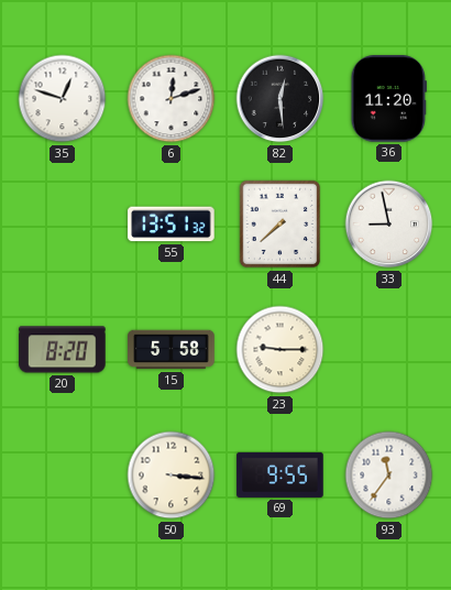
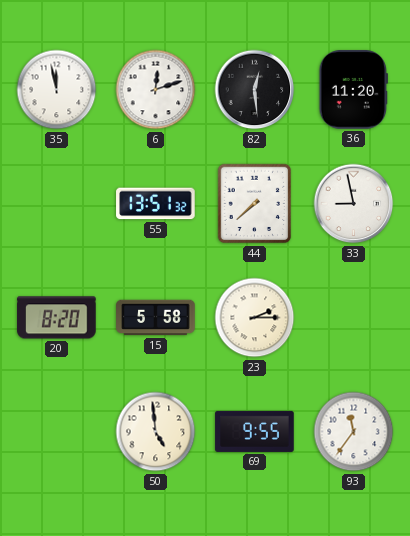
35: 12:48 -> 11:58
23: 9:15 -> 2:15
50: 3:16 -> 4:59
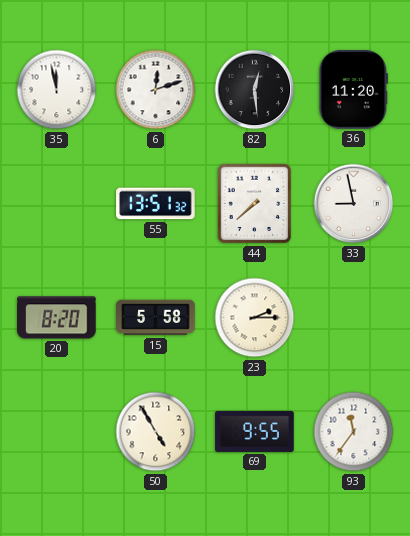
50: 4:59 -> 4:55
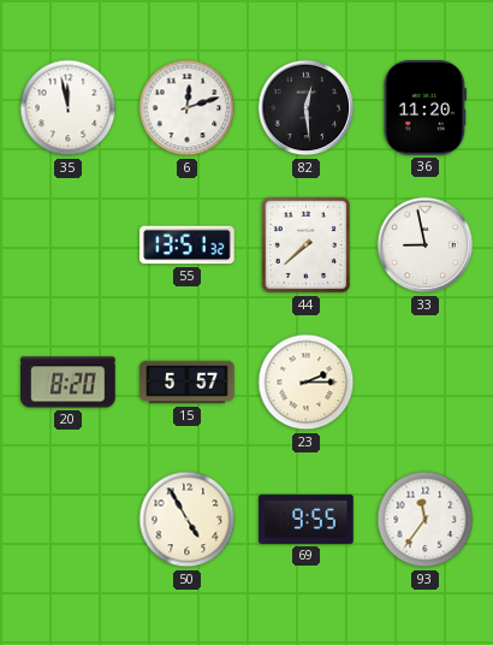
15: 5:58 -> 5:57
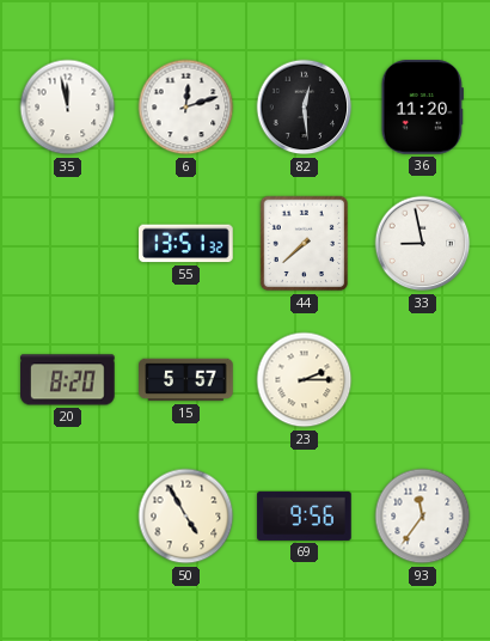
69: 9:55 -> 9:56
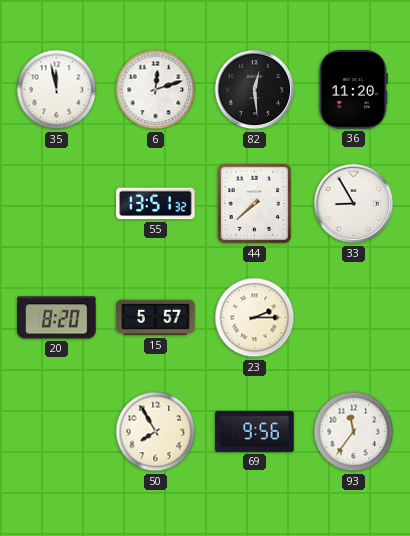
33: 8:58 -> 8:55
50: 4:55 -> 7:55
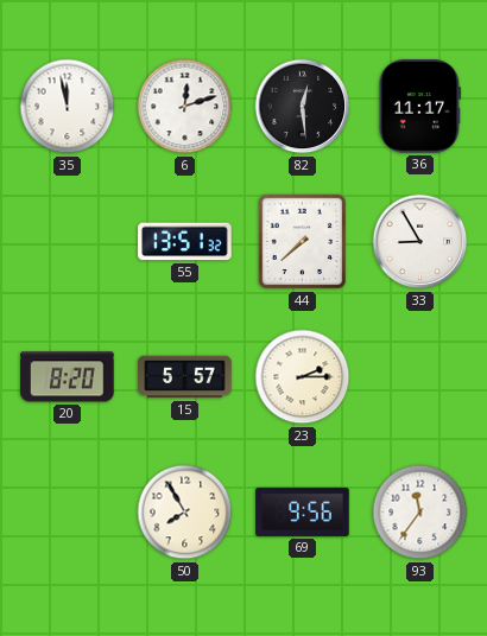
36: 11:20 -> 11:17
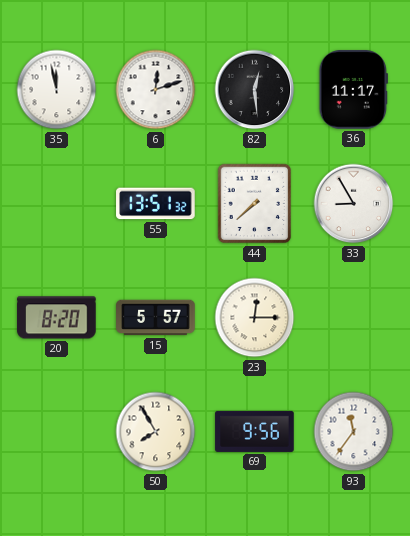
23: 2:15 -> 12:15
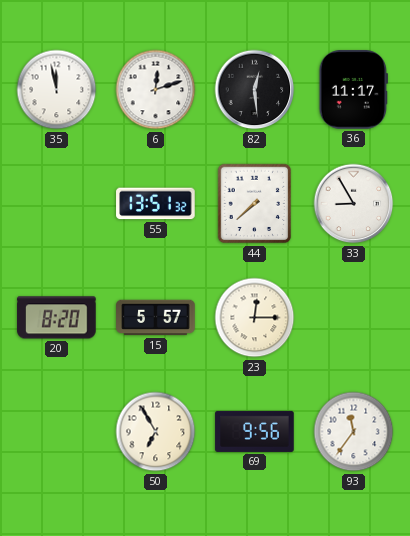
50: 7:55 -> 6:55
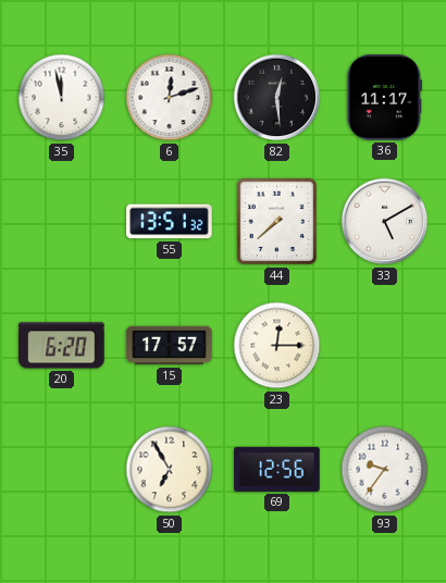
33: 8:55 -> 5:10
20: 8:20 -> 6:20
15: 5:57 -> 17:57
69: 9:56 -> 12:56
93: 11:36 -> 9:36
